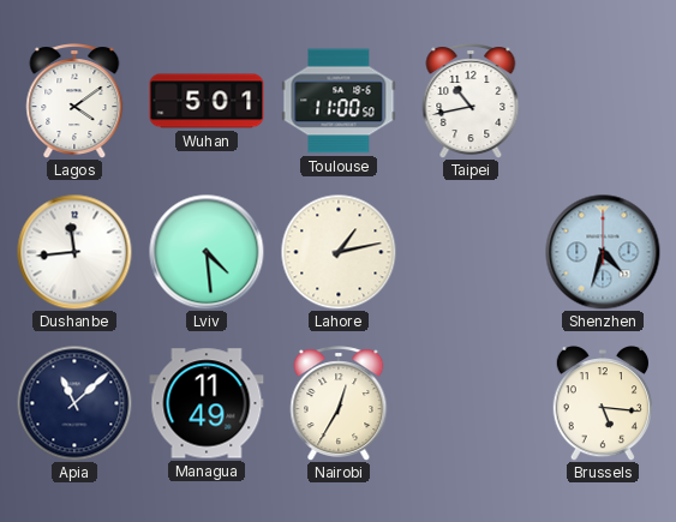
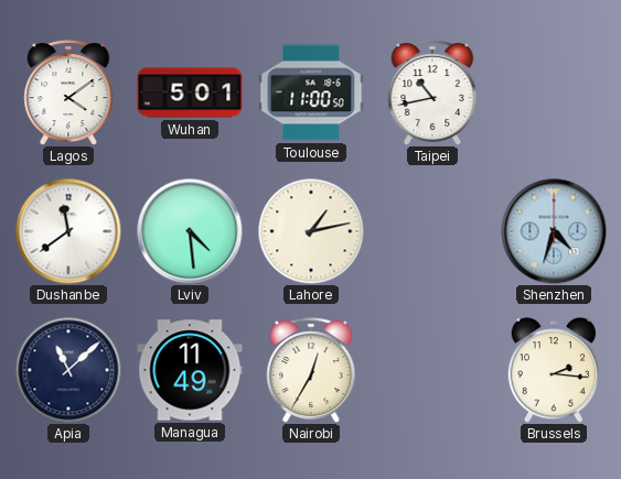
Dushanbe: 11:44 -> 11:39
Brussels: 5:16 -> 2:16
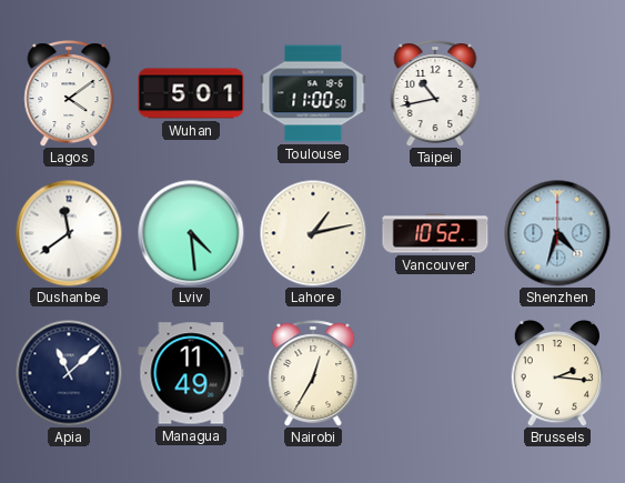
Vancouver: none -> 10:52
